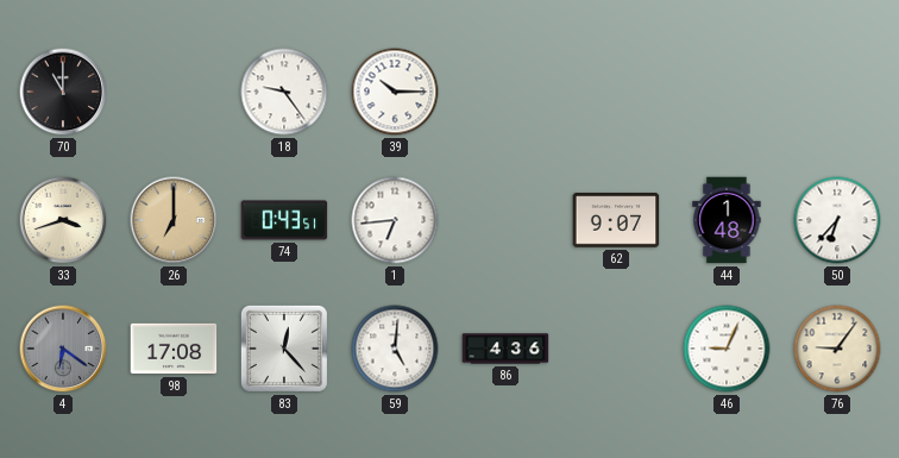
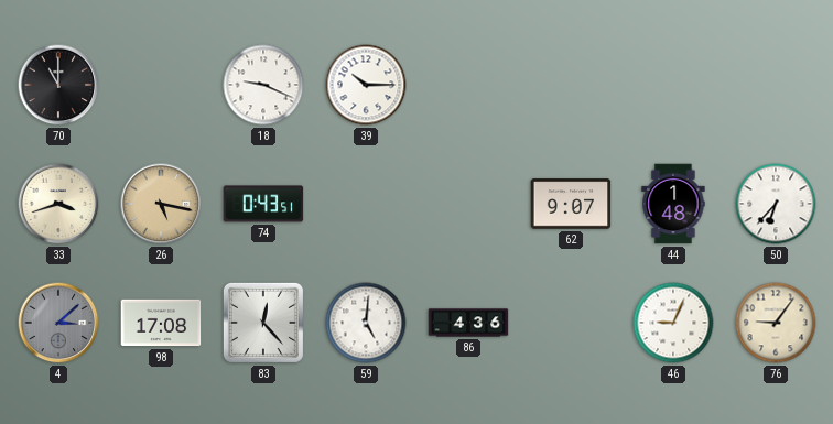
18: 9:24 -> 9:19
26: 7:00 -> 5:17
1: 6:44 -> none
4: 6:21 -> 3:08
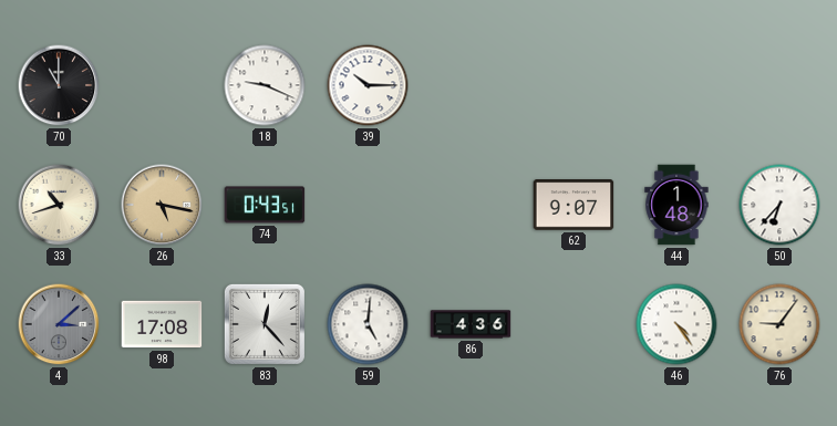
33: 3:42 -> 10:42
46: 9:04 -> 4:24
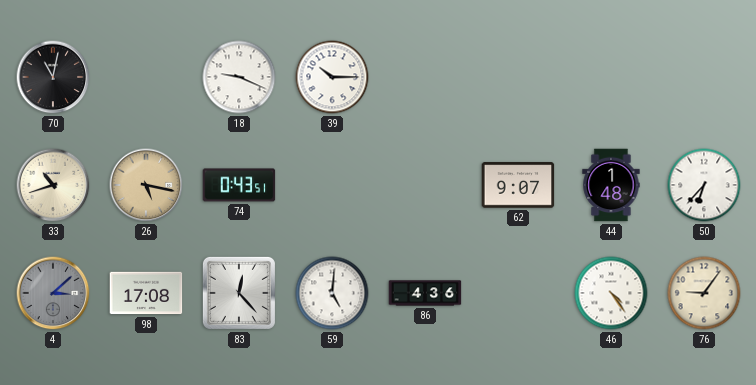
70: 11:00 -> 11:02
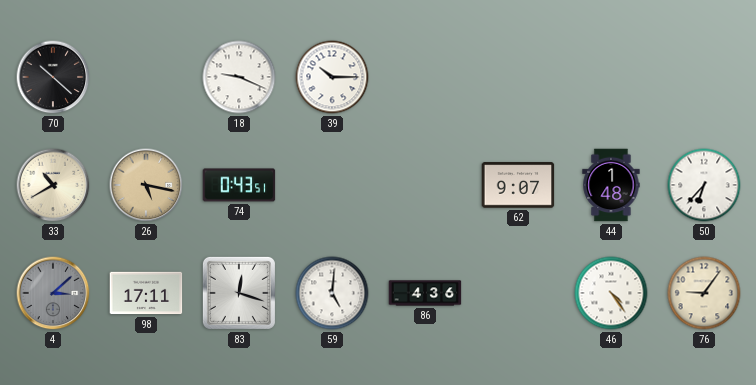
70: 11:02 -> 10:22
33: 10:42 -> 10:40
98: 17:08 -> 17:11
83: 12:23 -> 12:18
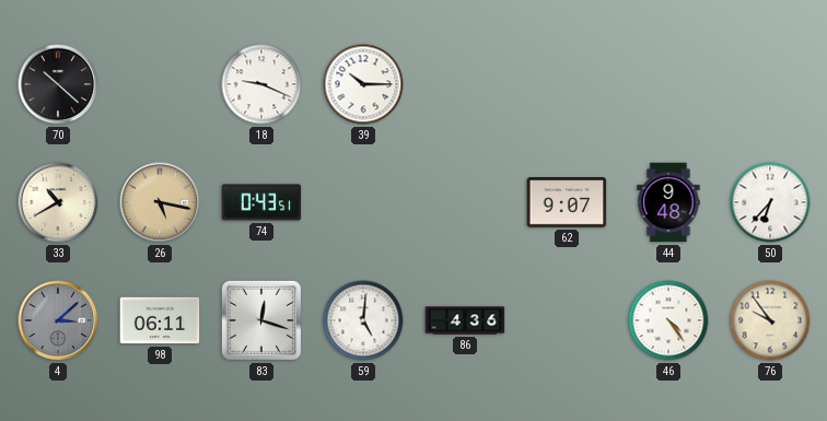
44: 1:48 -> 9:48
98: 17:11 -> 06:11
76: 9:06 -> 9:54
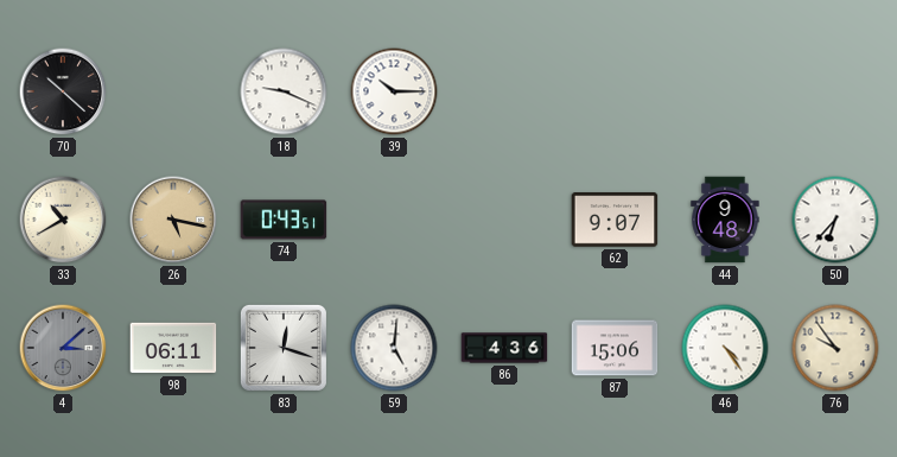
87: none -> 15:06
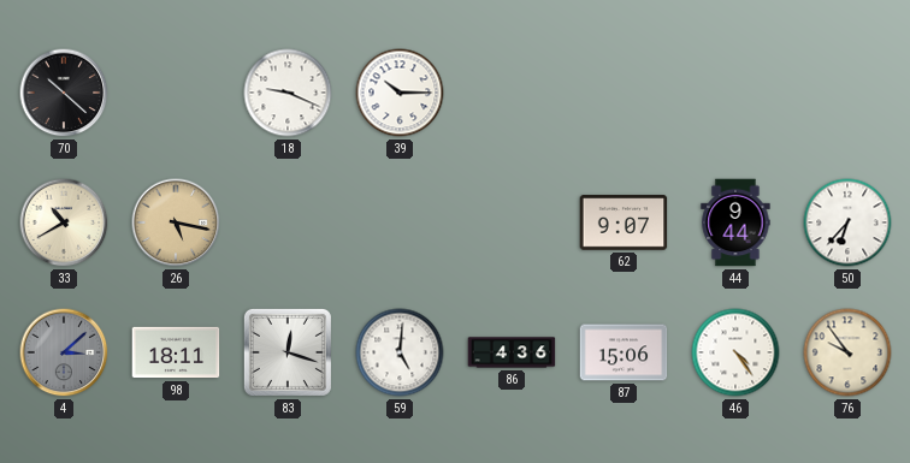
74: 0:43 -> none
44: 9:48 -> 9:44
98: 06:11 -> 18:11
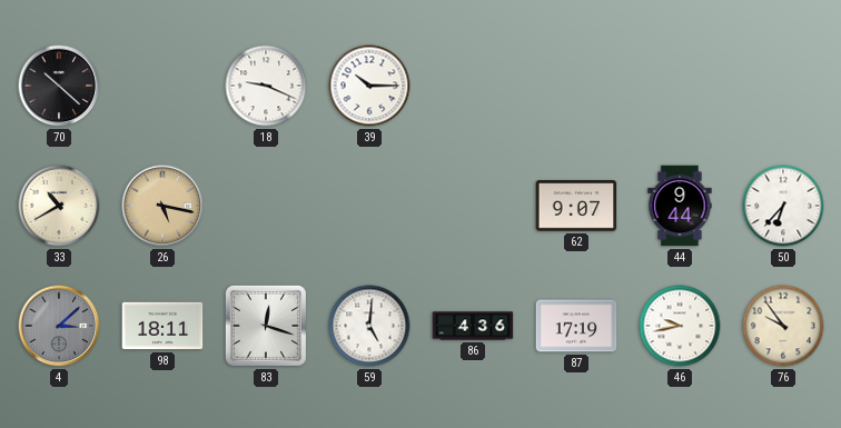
87: 15:06 -> 17:19
46: 4:24 -> 9:43
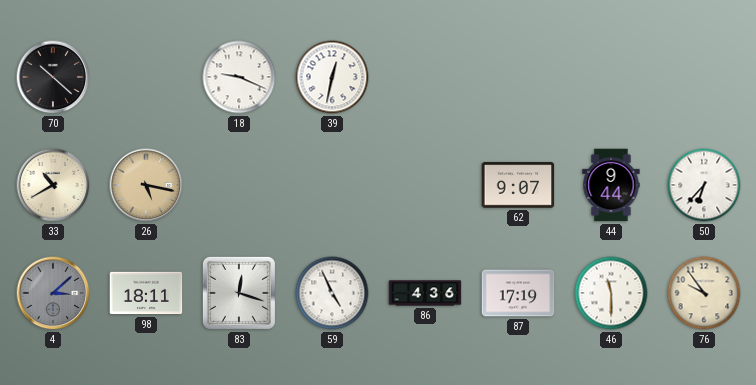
39: 10:15 -> 12:32
59: 5:01 -> 4:56
46: 9:43 -> 11:30
